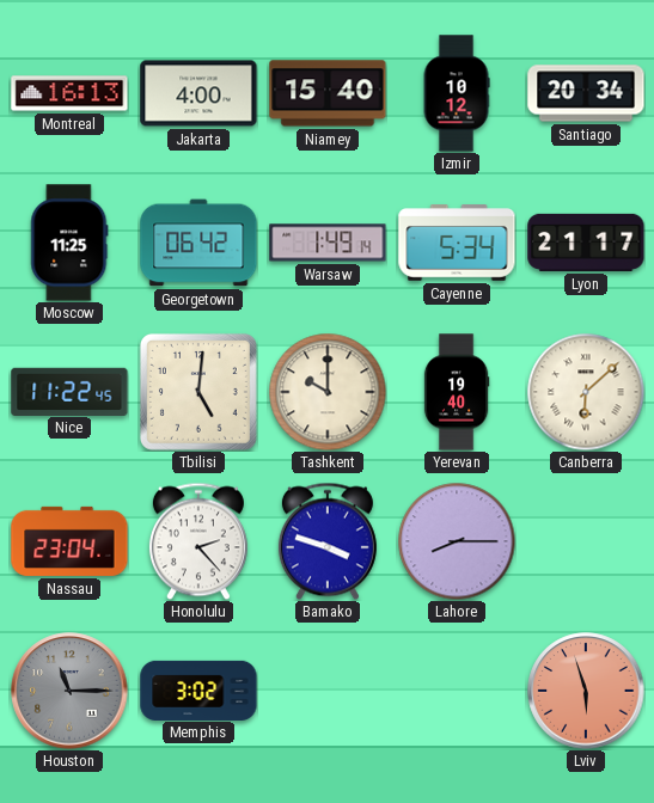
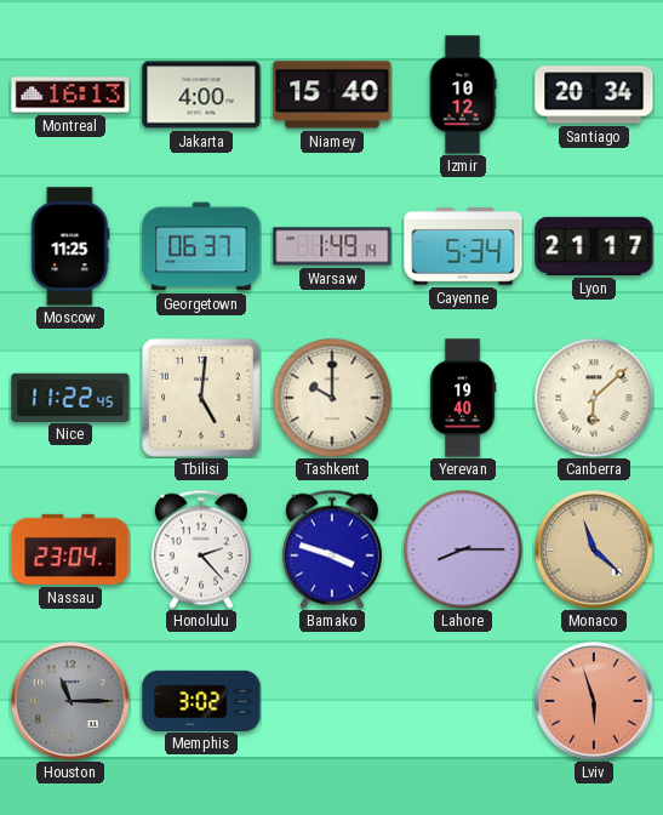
Georgetown: 06:42 -> 06:37
Monaco: none -> 11:22
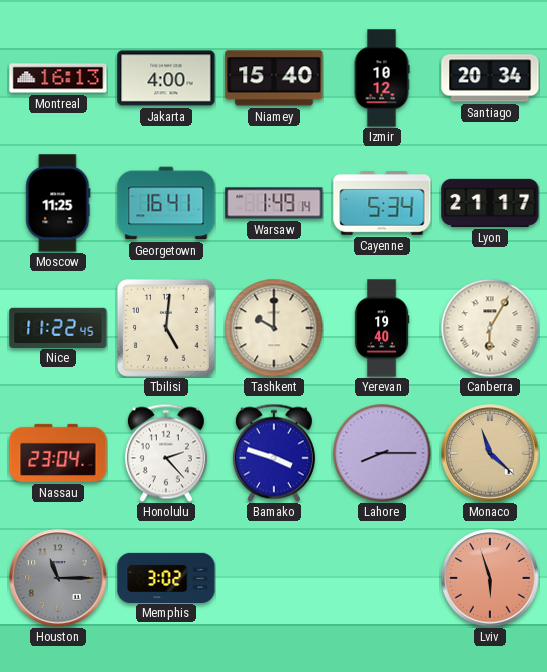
Georgetown: 06:37 -> 16:41
Canberra: 6:08 -> 6:05
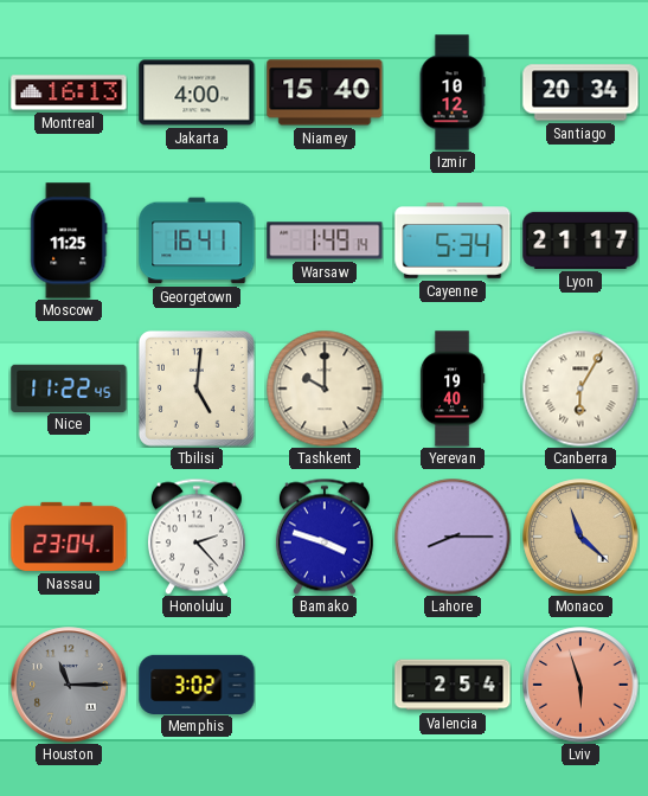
Valencia: none -> 2:54
